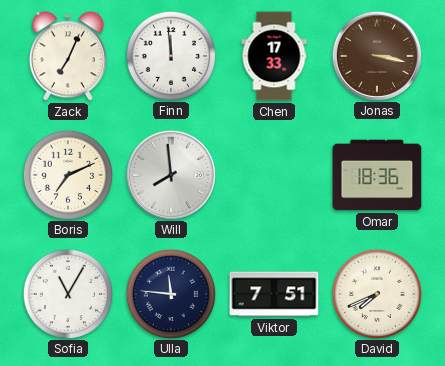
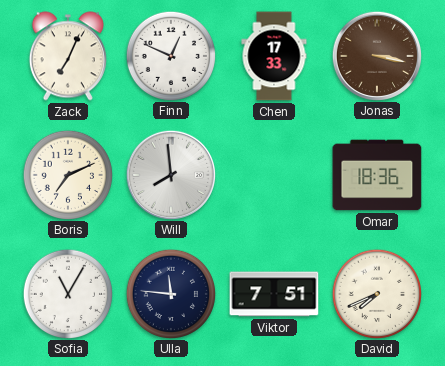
Finn: 11:59 -> 12:49
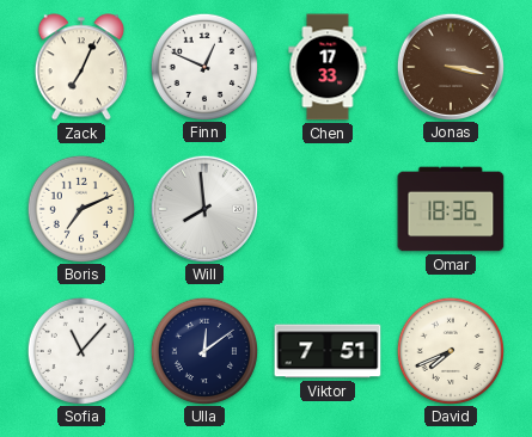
Sofia: 11:05 -> 11:07
Ulla: 11:46 -> 12:09
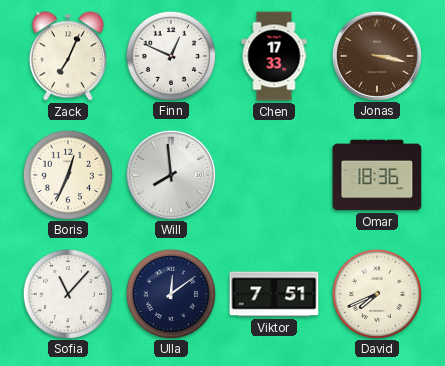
Boris: 7:11 -> 12:34
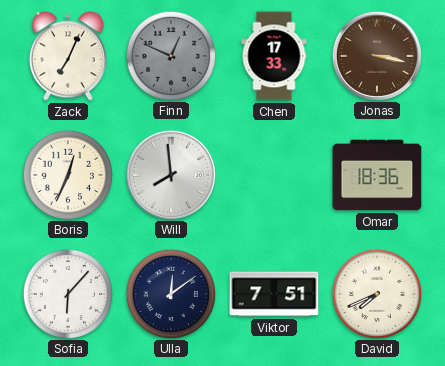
Finn dial: white -> grey
Sofia: 11:07 -> 6:07
